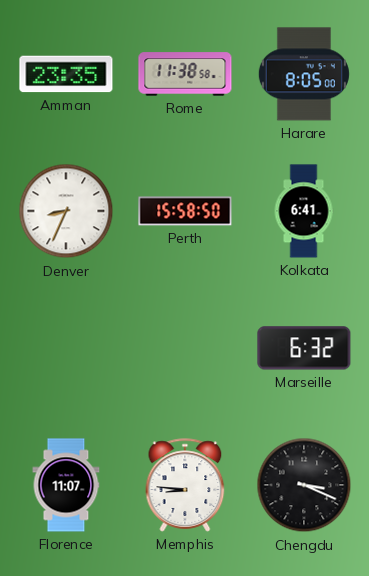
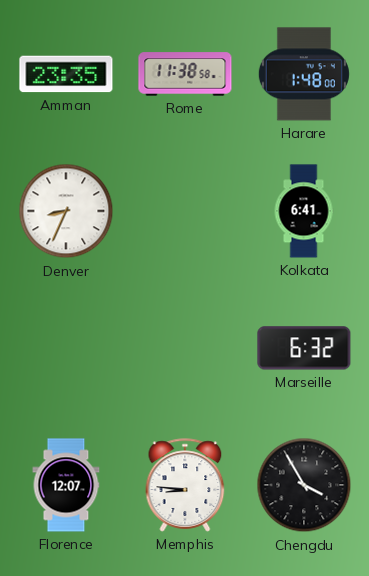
Harare: 8:05 -> 1:48
Perth: 15:58 -> none
Florence: 11:07 -> 12:07
Chengdu: 3:19 -> 3:55
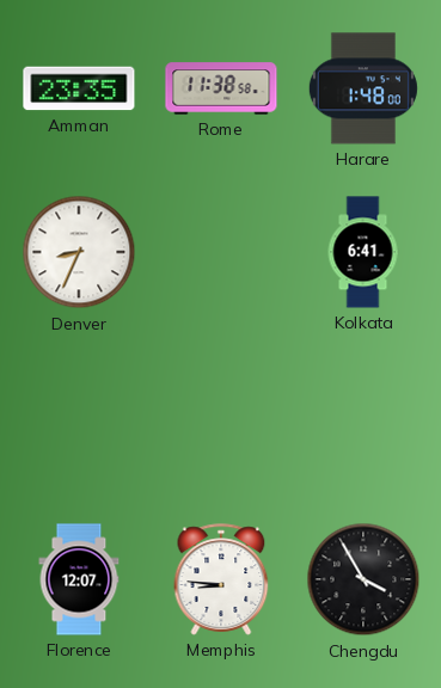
Marseille: 6:32 -> none
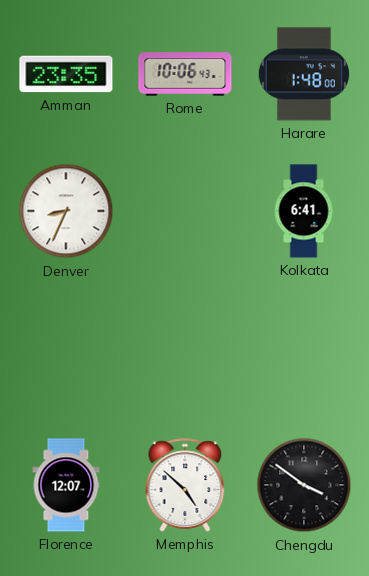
Rome: 11:38 -> 10:06
Memphis: 8:46 -> 4:52
Chengdu: 3:55 -> 3:51
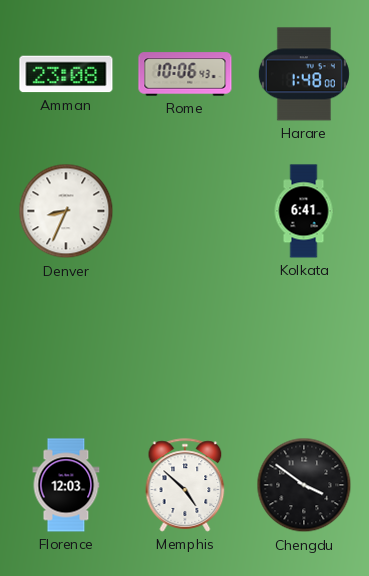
Amman: 23:35 -> 23:08
Florence: 12:07 -> 12:03
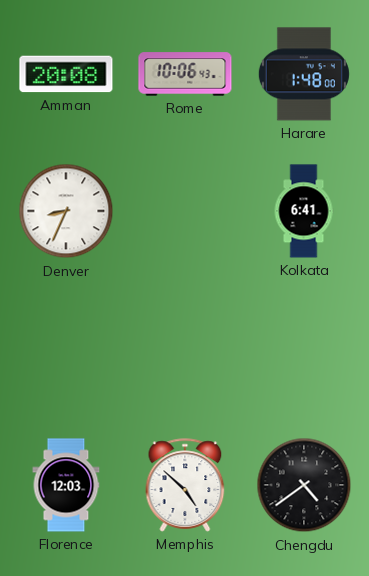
Amman: 23:08 -> 20:08
Chengdu: 3:51 -> 4:39
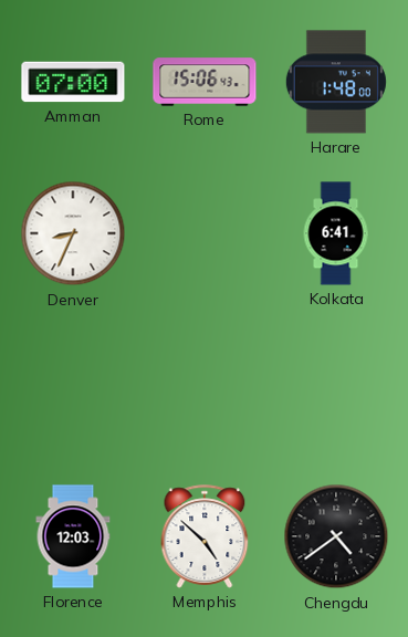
Amman: 20:08 -> 07:00
Rome: 10:06 -> 15:06
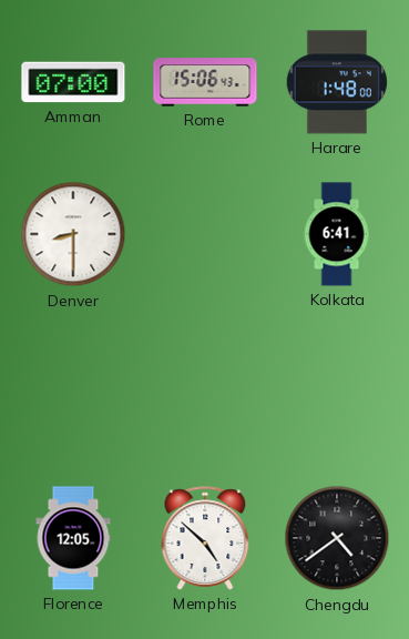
Denver: 8:34 -> 8:30
Florence: 12:03 -> 12:05
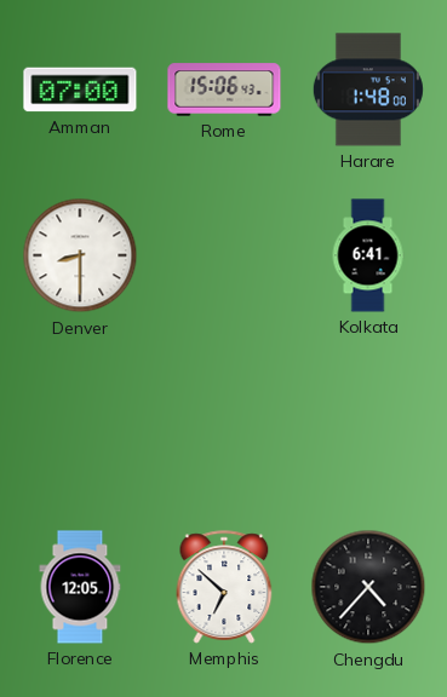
Memphis: 4:52 -> 6:52
Chengdu: 4:39 -> 4:37
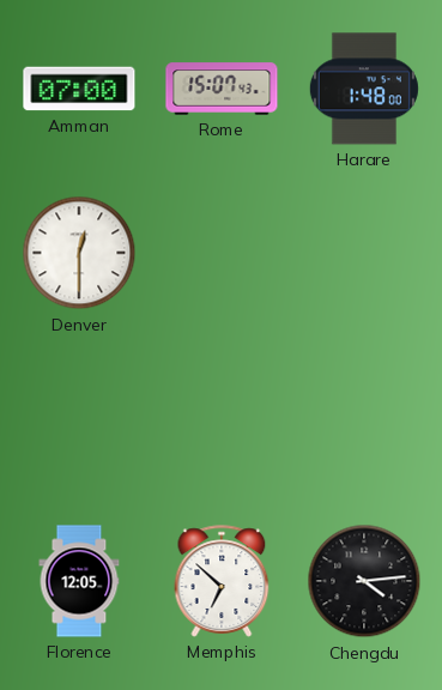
Rome: 15:06 -> 15:07
Denver: 8:30 -> 12:30
Kolkata: 6:41 -> none
Chengdu: 4:37 -> 4:14
